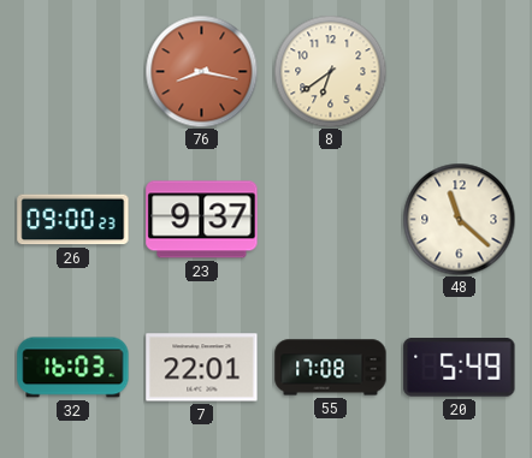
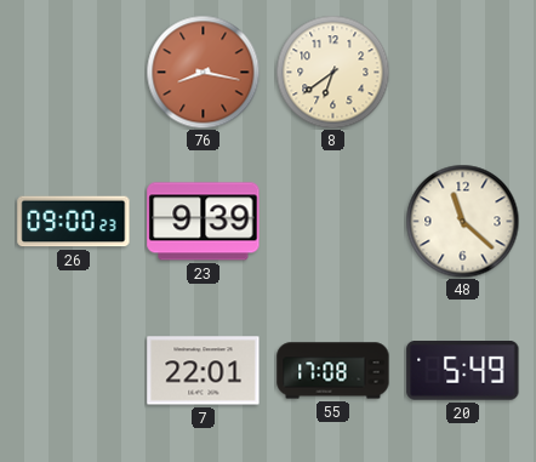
23: 9:37 -> 9:39
32: 16:03 -> none
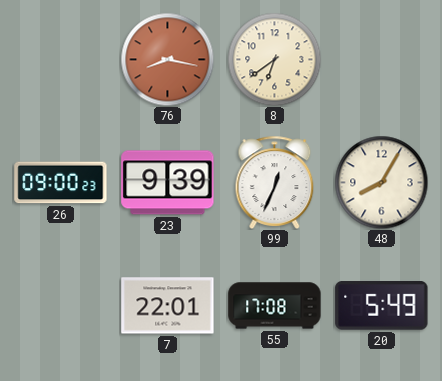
99: none -> 12:34
48: 11:22 -> 8:05
